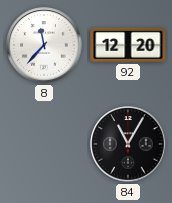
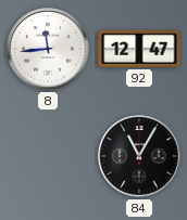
8: 11:37 -> 11:44
92: 12:20 -> 12:47
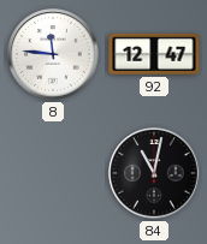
8: 11:44 -> 11:46
84: 11:05 -> 11:02
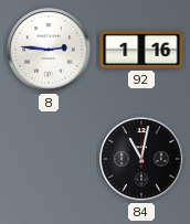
8: 11:46 -> 2:46
92: 12:47 -> 1:16
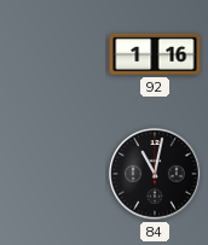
8: 2:46 -> none
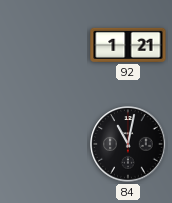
92: 1:16 -> 1:21
